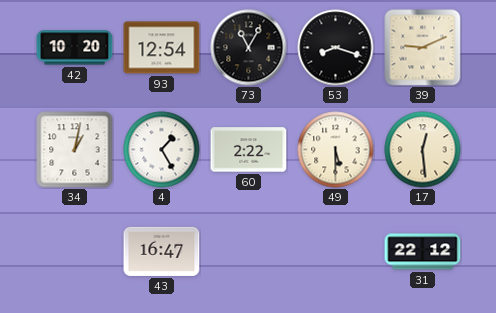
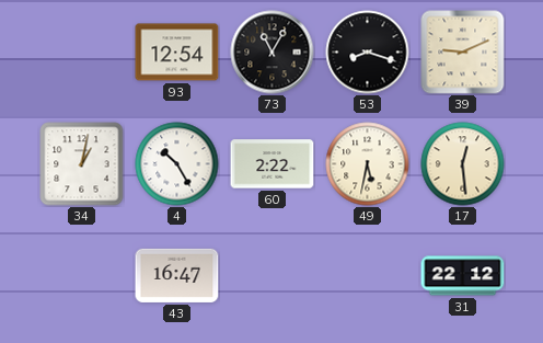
42: 10:20 -> none
4: 1:25 -> 10:25
49: 5:30 -> 5:32
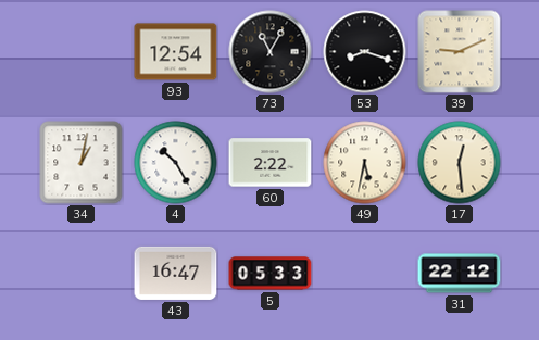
5: none -> 05:33
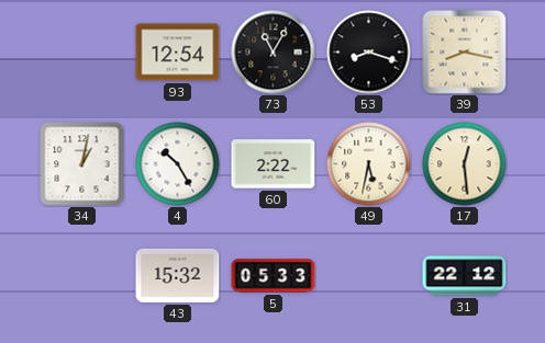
39: 9:11 -> 8:17
43: 16:47 -> 15:32
